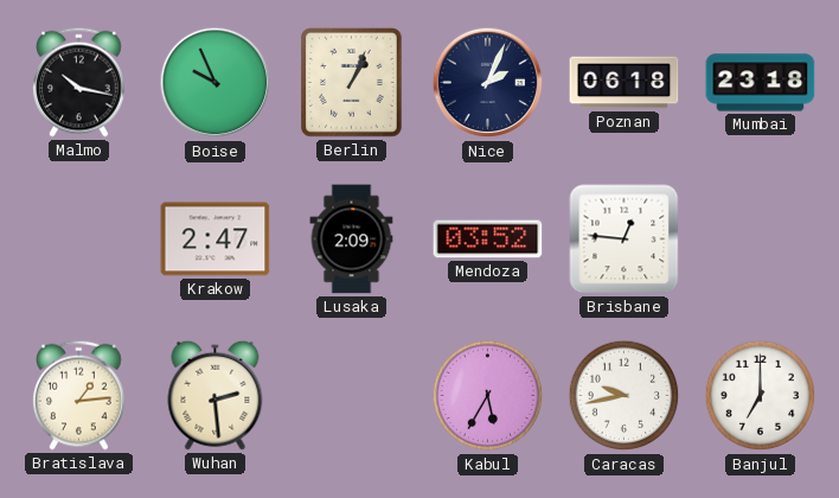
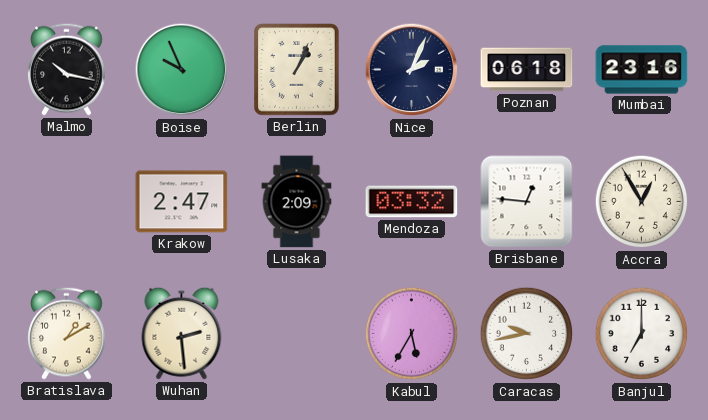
Mumbai: 23:18 -> 23:16
Mendoza: 03:52 -> 03:32
Accra: none -> 12:55
Bratislava: 1:14 -> 1:10
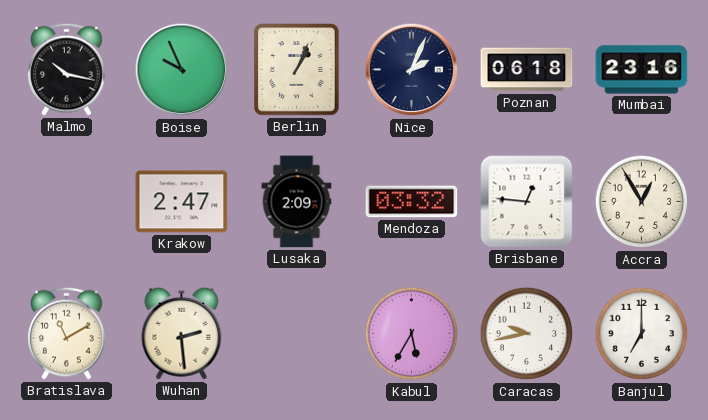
Bratislava: 1:10 -> 11:10
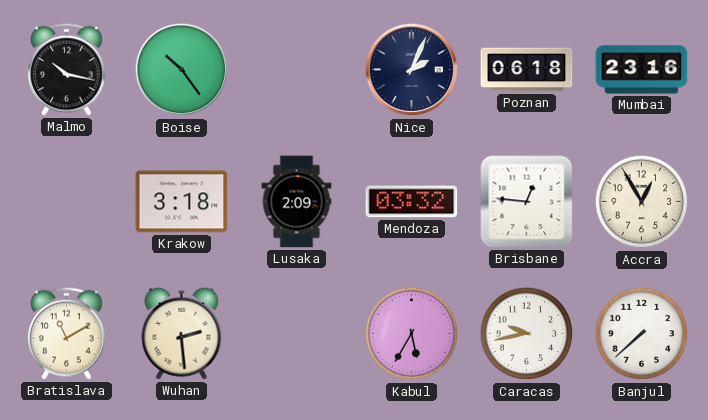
Boise: 9:56 -> 10:24
Berlin: 1:04 -> none
Krakow: 2:47 -> 3:18
Banjul: 7:00 -> 7:38
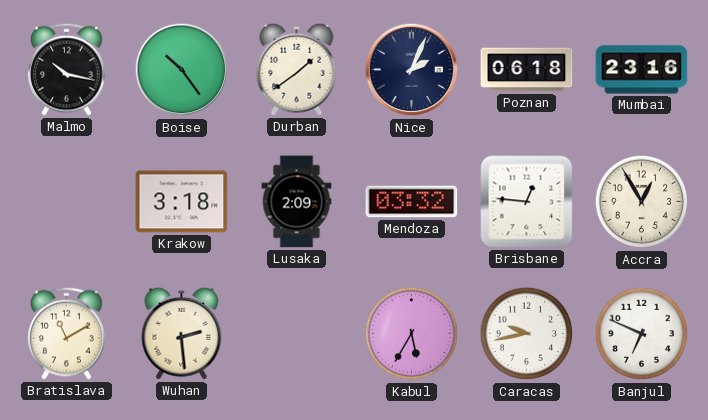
Durban: none -> 1:39
Banjul: 7:38 -> 6:49
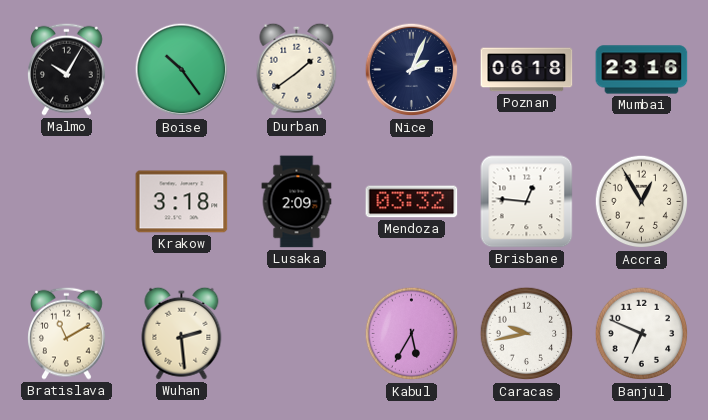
Malmo: 10:17 -> 10:05
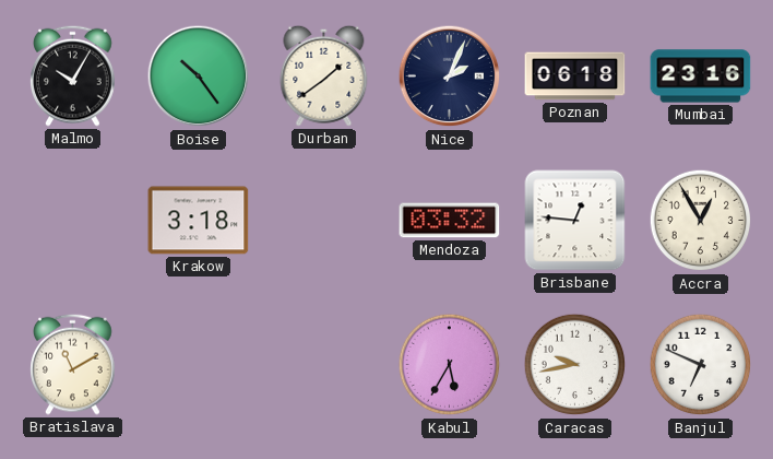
Lusaka: 2:09 -> none
Wuhan: 2:29 -> none
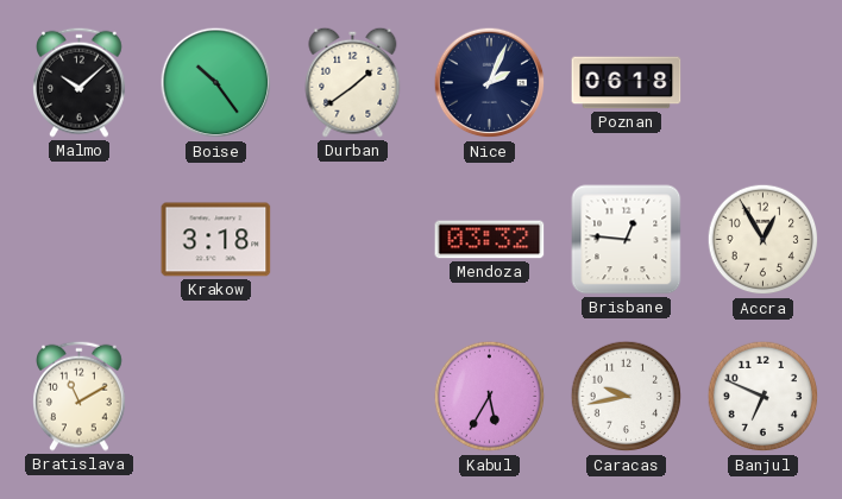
Malmo: 10:05 -> 10:08
Mumbai: 23:16 -> none
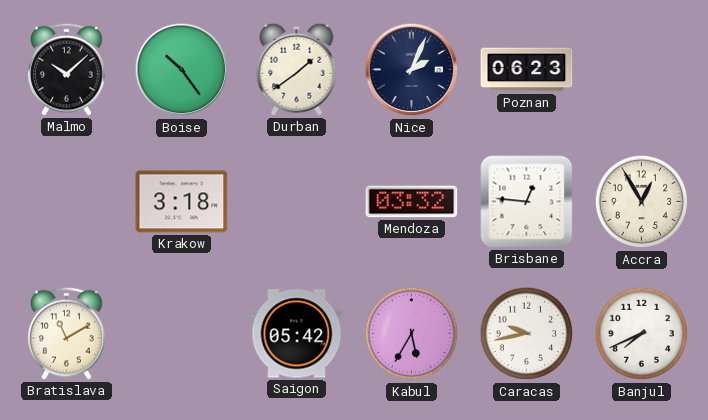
Poznan: 06:18 -> 06:23
Saigon: none -> 05:42
Banjul: 6:49 -> 7:41
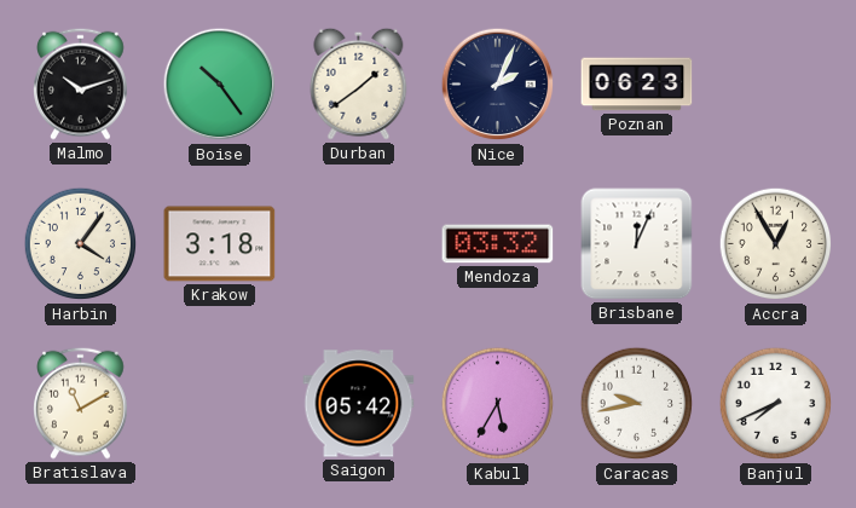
Malmo: 10:08 -> 10:12
Harbin: none -> 4:06
Brisbane: 12:46 -> 12:04
